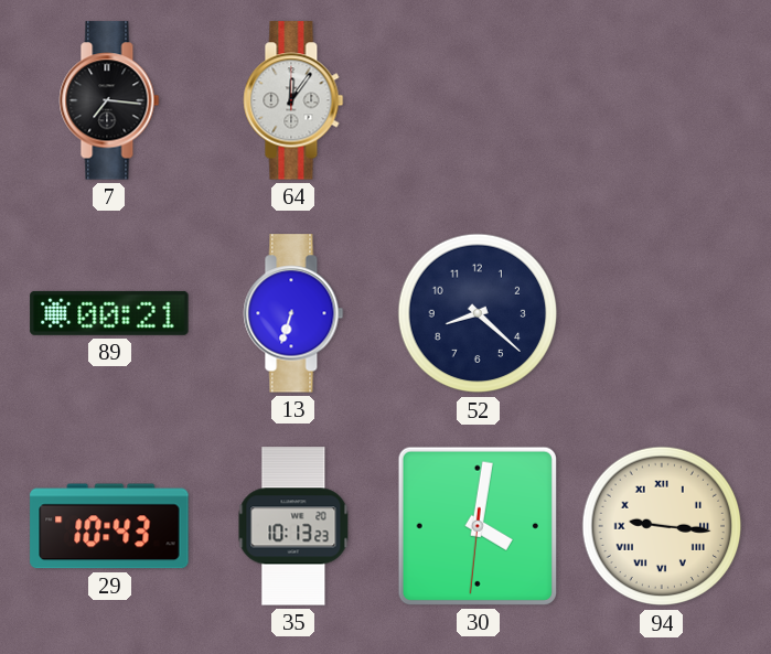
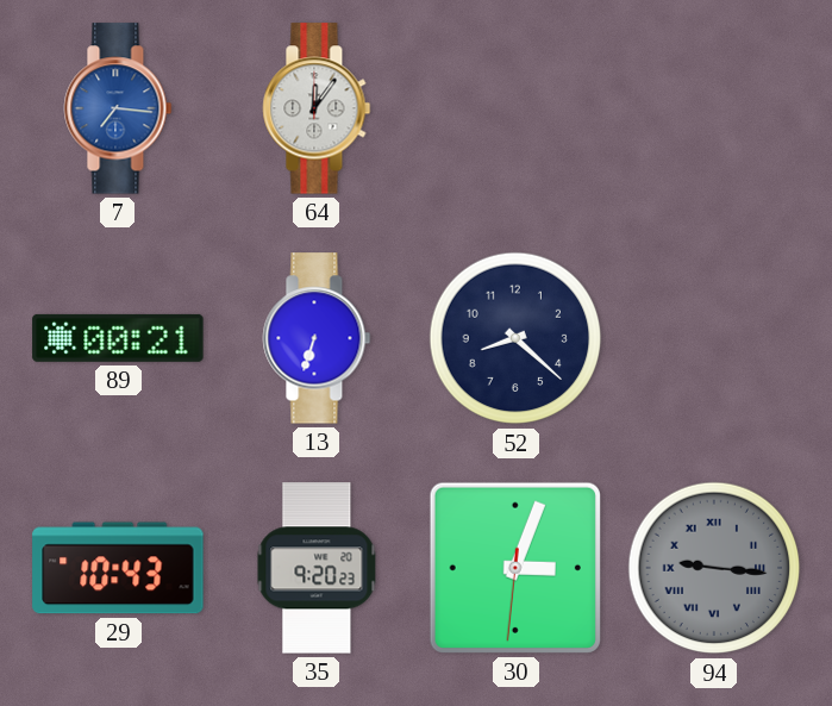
7 dial: black -> blue
35: 10:13 -> 9:20
30: 4:01 -> 3:03
94 dial: cream -> grey
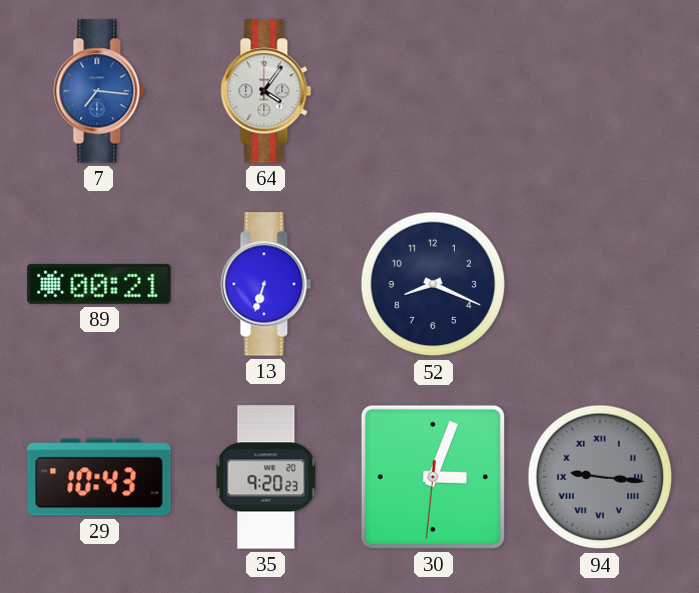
64: 12:06 -> 4:06
52: 8:22 -> 8:19
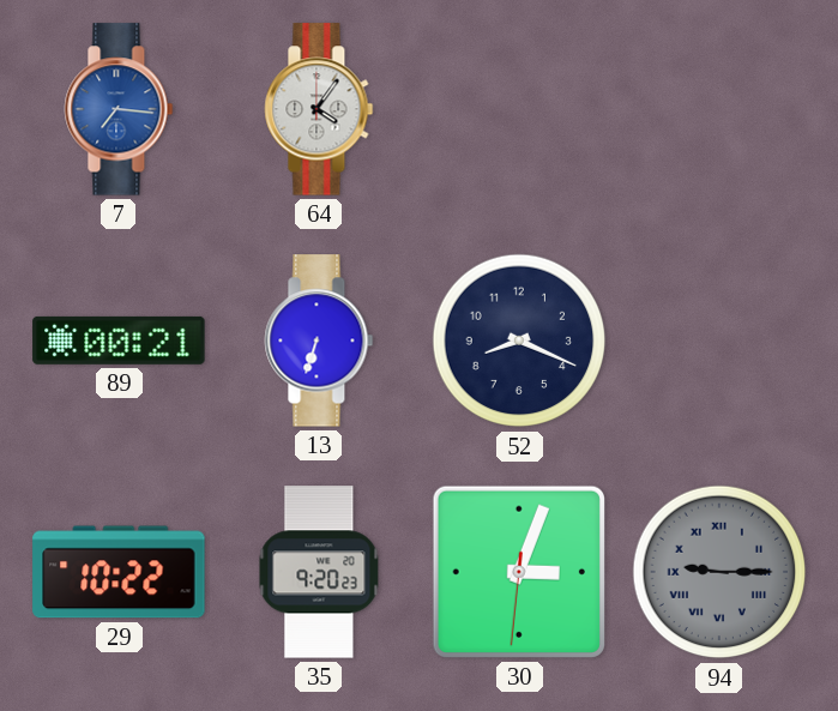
29: 10:43 -> 10:22
94: 9:16 -> 9:15
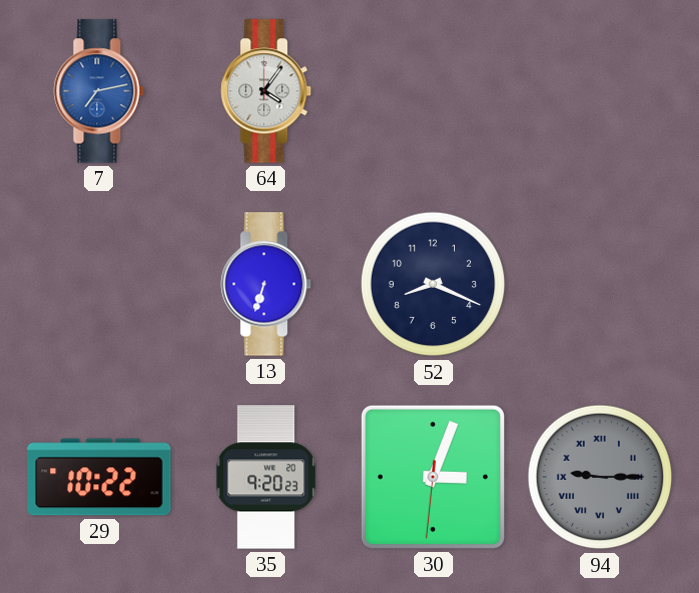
7: 7:16 -> 7:13
89: 00:21 -> none
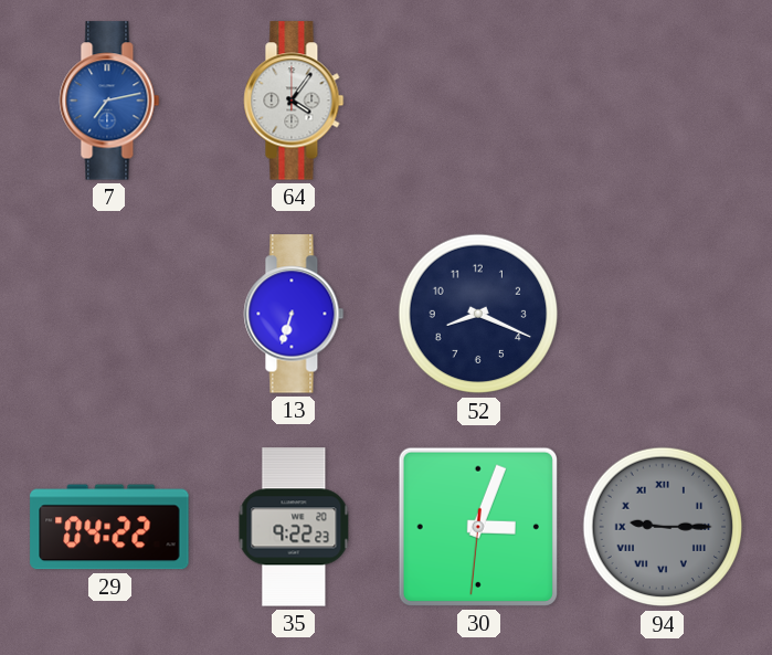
29: 10:22 -> 04:22
35: 9:20 -> 9:22
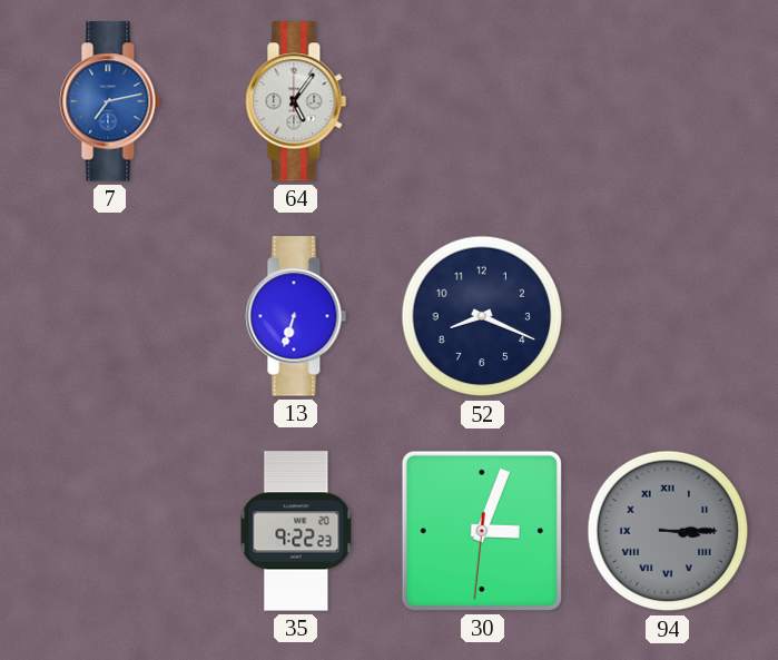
64: 4:06 -> 5:06
29: 04:22 -> none
94: 9:15 -> 3:15
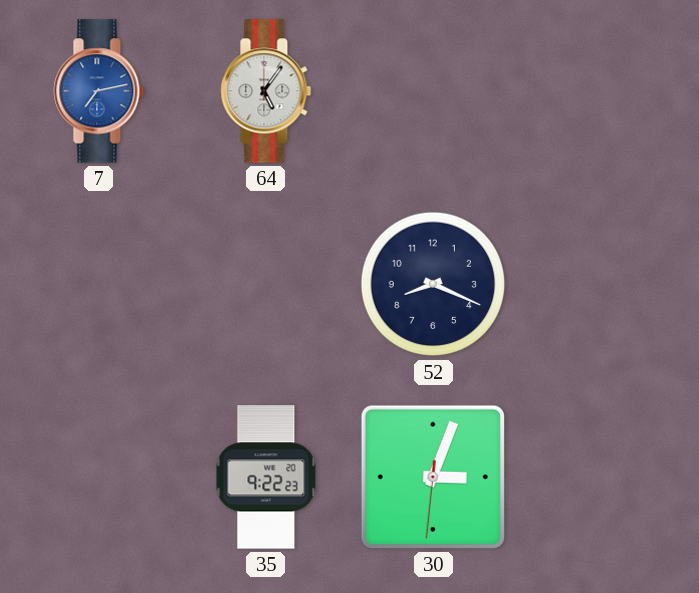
13: 6:33 -> none
94: 3:15 -> none
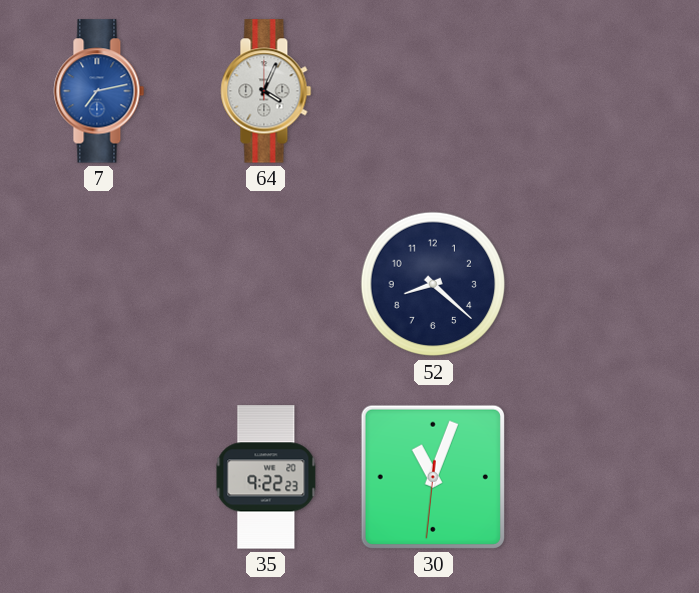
64: 5:06 -> 4:04
52: 8:19 -> 8:22
30: 3:03 -> 11:03
